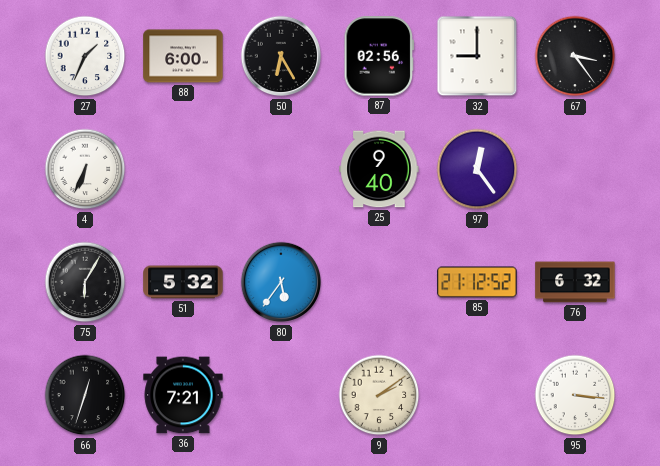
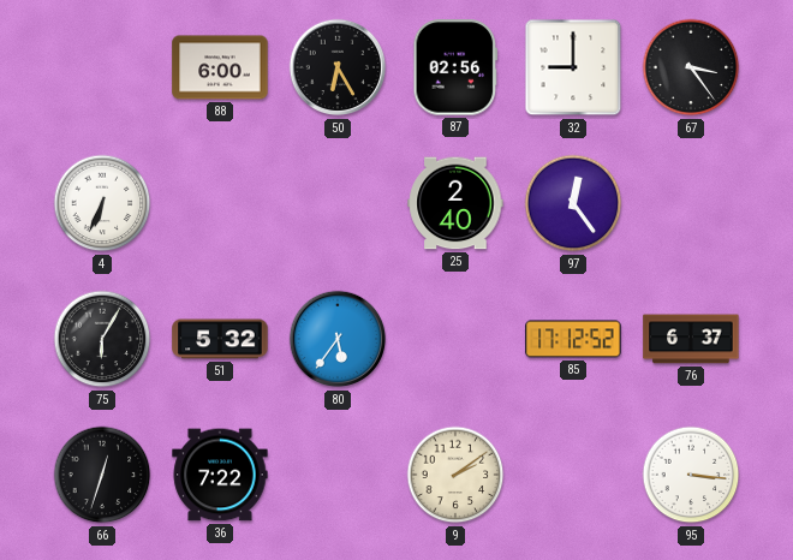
27: 1:34 -> none
25: 9:40 -> 2:40
85: 21:12 -> 17:12
76: 6:32 -> 6:37
36: 7:21 -> 7:22
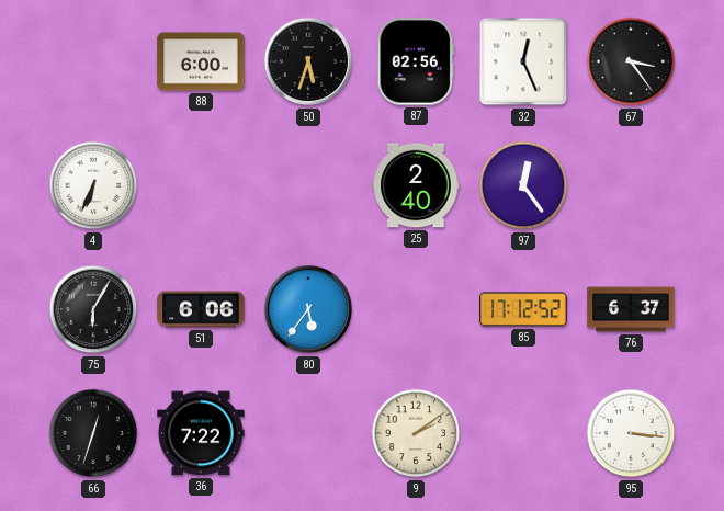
50: 6:25 -> 5:33
32: 9:00 -> 12:26
51: 5:32 -> 6:06
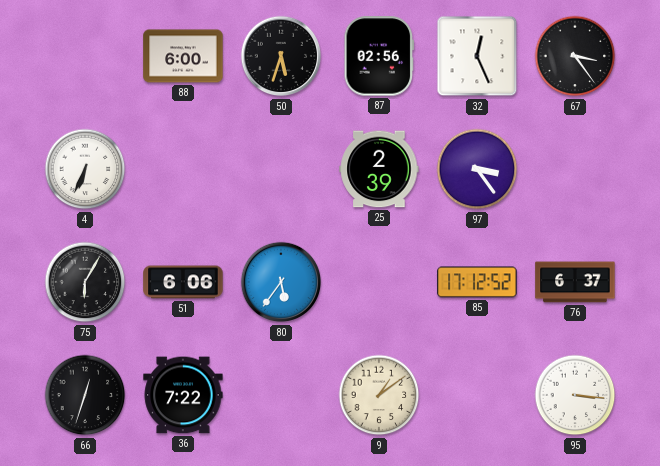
25: 2:40 -> 2:39
97: 12:24 -> 3:24
9: 2:09 -> 1:09
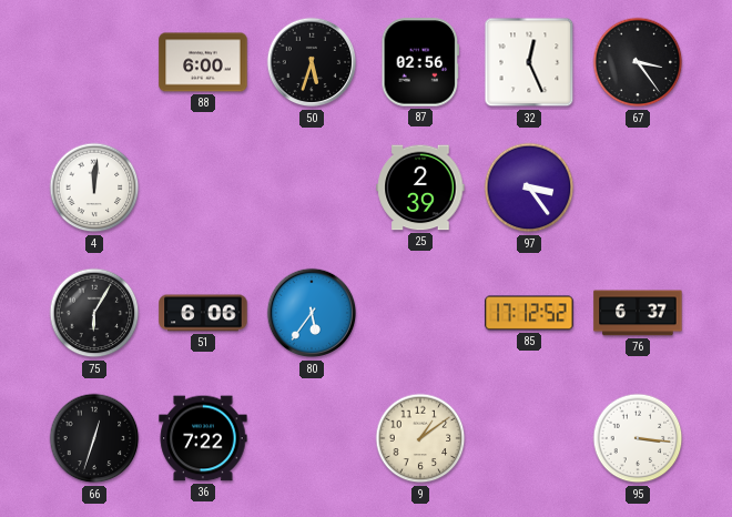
4: 6:34 -> 12:01
